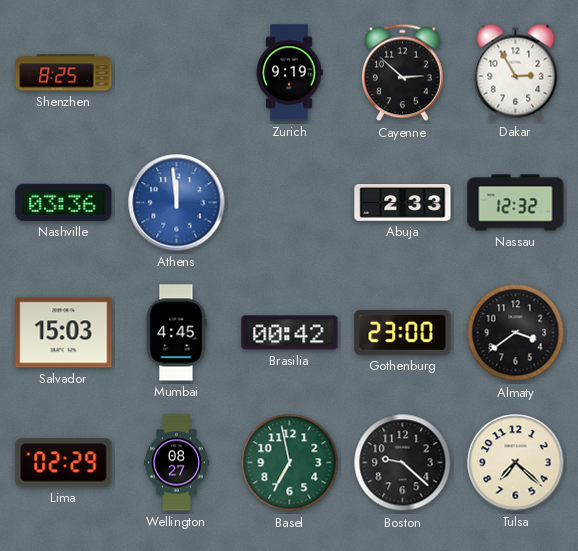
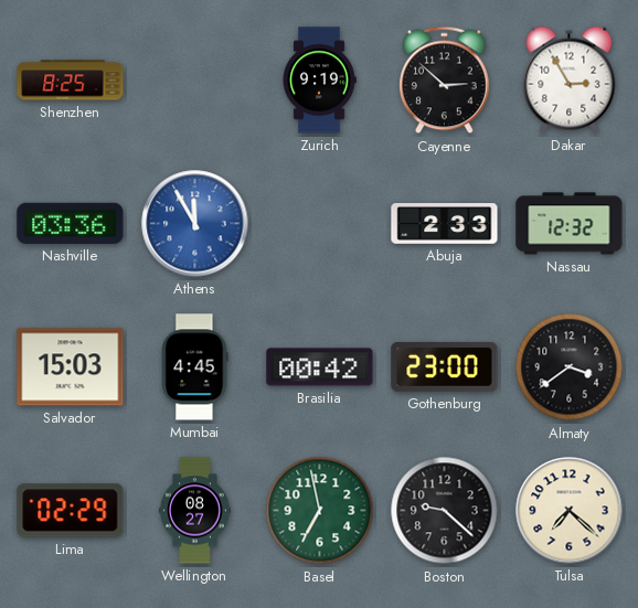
Athens: 11:59 -> 11:55
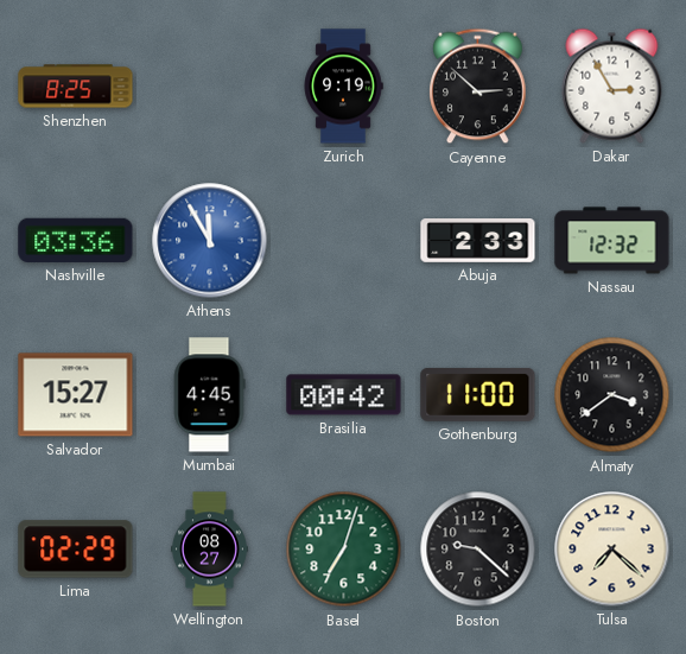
Salvador: 15:03 -> 15:27
Gothenburg: 23:00 -> 11:00
Basel: 6:58 -> 7:03
